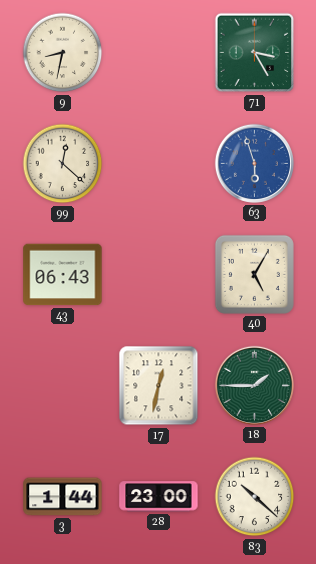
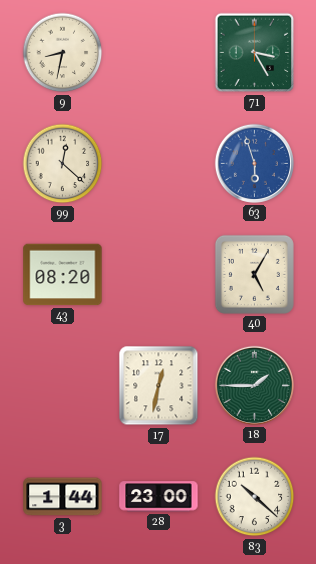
43: 06:43 -> 08:20
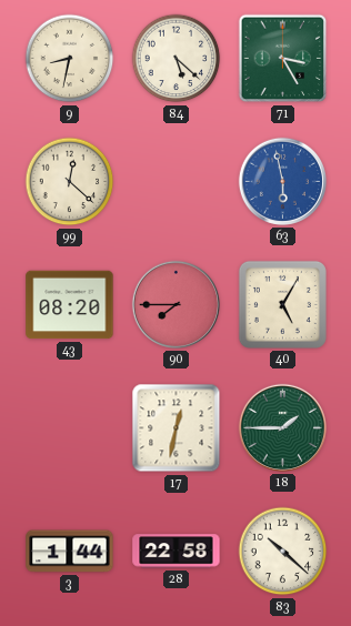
84: none -> 5:22
63: 5:57 -> 5:58
90: none -> 7:45
28: 23:00 -> 22:58
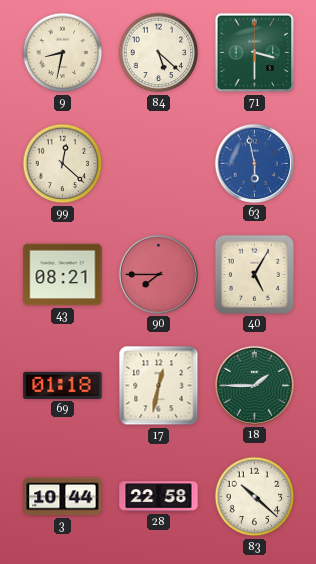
71: 3:25 -> 3:30
43: 08:20 -> 08:21
69: none -> 01:18
3: 1:44 -> 10:44
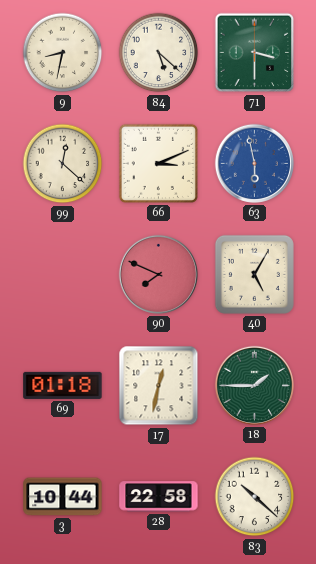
66: none -> 3:11
43: 08:21 -> none
90: 7:45 -> 7:49
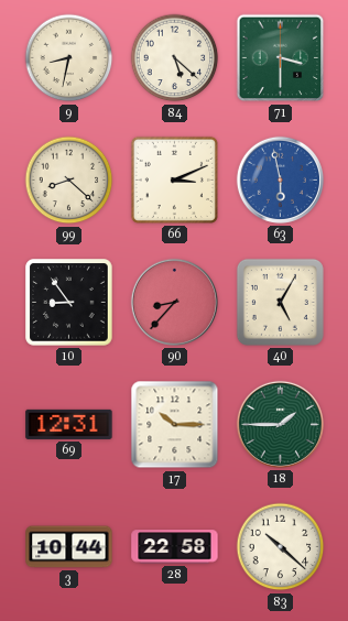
99: 12:22 -> 8:22
10: none -> 8:54
90: 7:49 -> 8:37
69: 01:18 -> 12:31
17: 12:32 -> 10:15
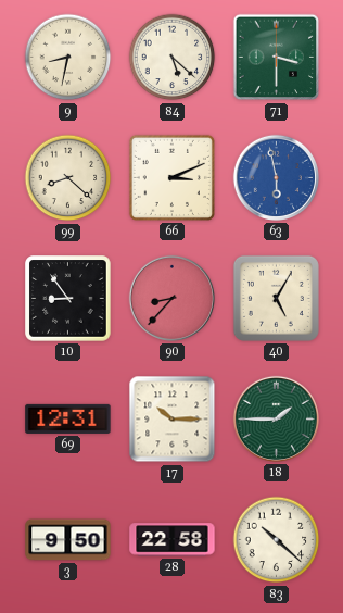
3: 10:44 -> 9:50
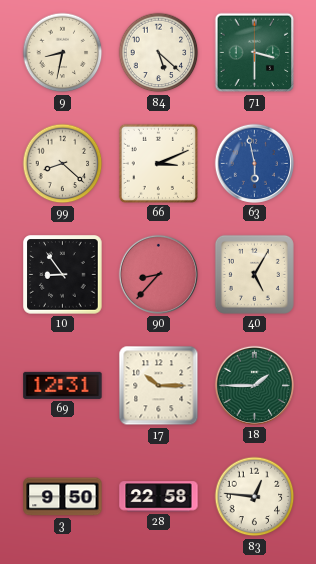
83: 10:22 -> 12:46
